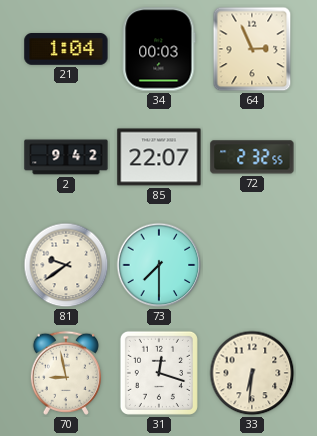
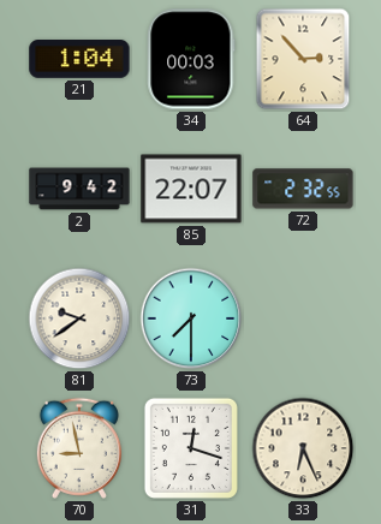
64: 2:56 -> 2:53
33: 6:31 -> 6:26
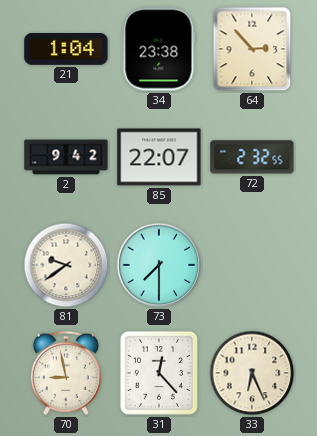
34: 00:03 -> 23:38
31: 12:18 -> 12:23
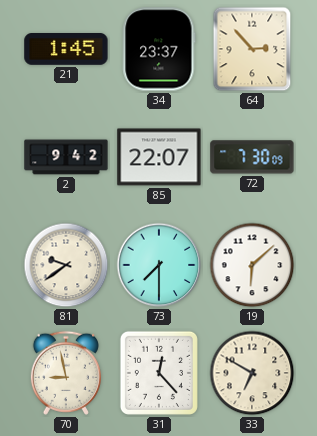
21: 1:04 -> 1:45
34: 23:38 -> 23:37
72: 2:32 -> 7:30
19: none -> 6:08
33: 6:26 -> 6:50
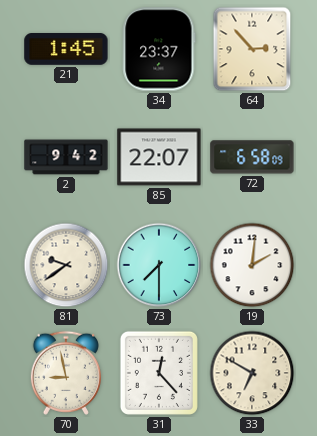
72: 7:30 -> 6:58
19: 6:08 -> 2:01
